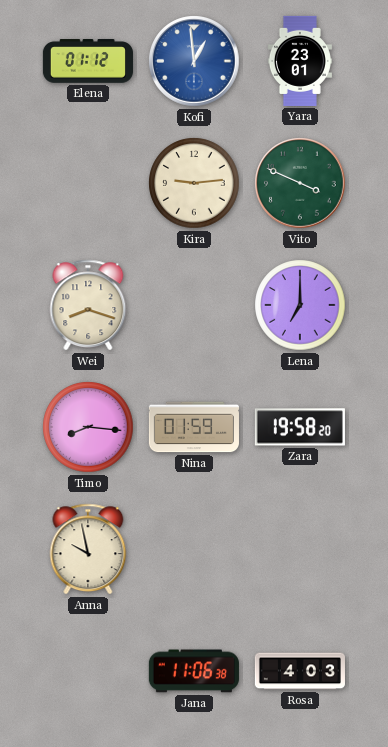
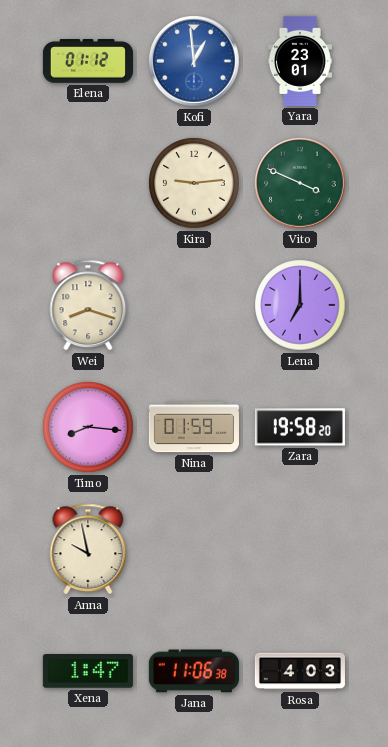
Xena: none -> 1:47
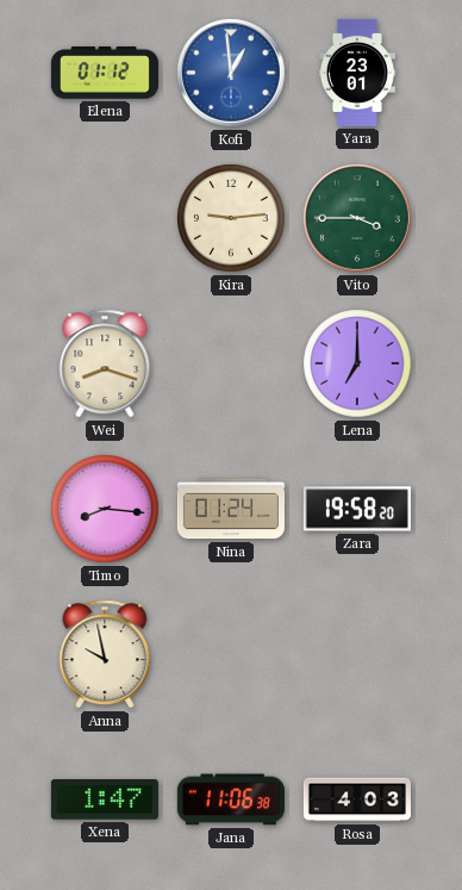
Vito: 3:49 -> 3:45
Nina: 01:59 -> 01:24
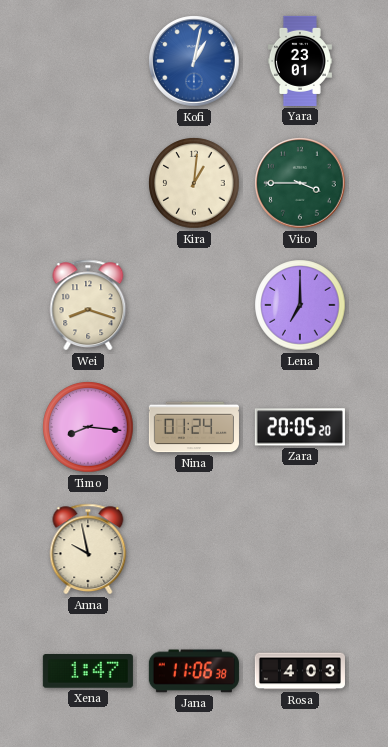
Elena: 01:12 -> none
Kofi: 12:59 -> 1:02
Kira: 9:14 -> 1:01
Zara: 19:58 -> 20:05
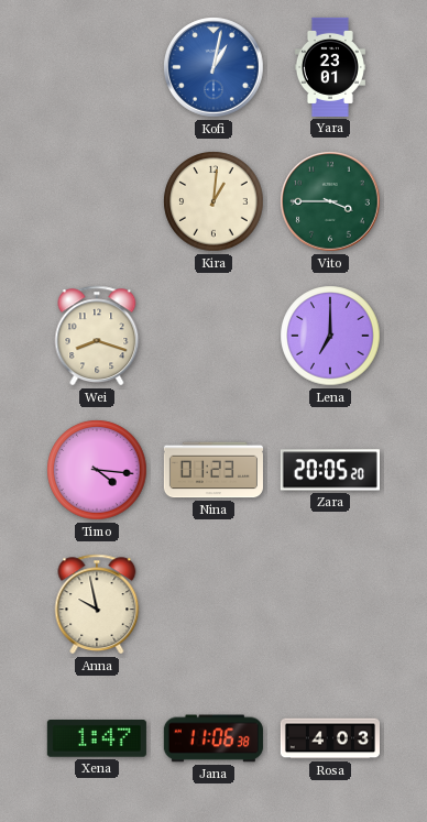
Timo: 8:16 -> 4:16
Nina: 01:24 -> 01:23
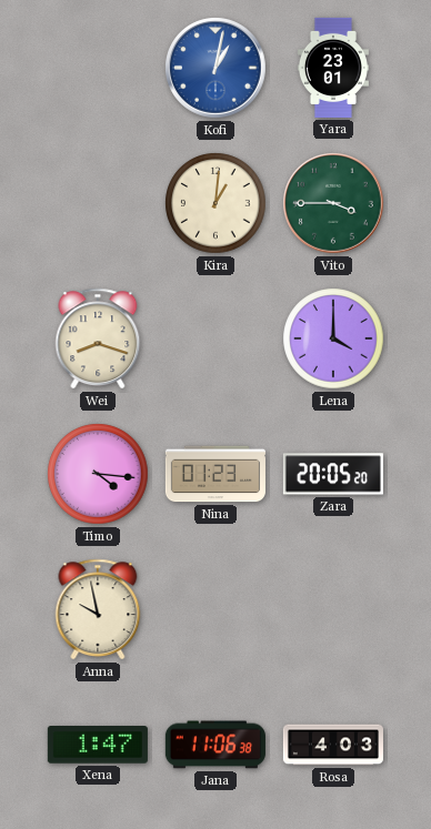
Lena: 7:00 -> 4:00
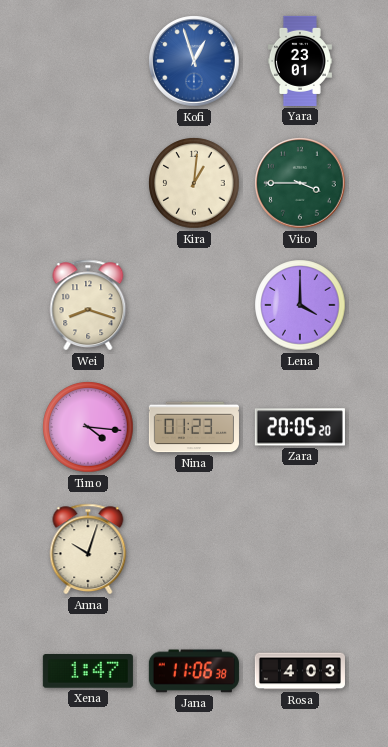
Kofi: 1:02 -> 12:57
Anna: 9:58 -> 10:03
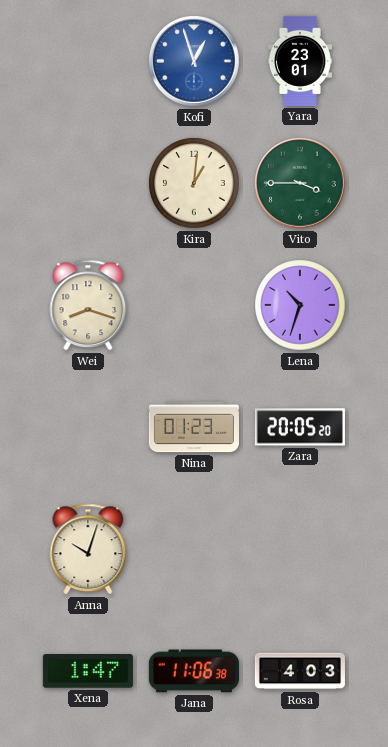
Lena: 4:00 -> 10:33
Timo: 4:16 -> none
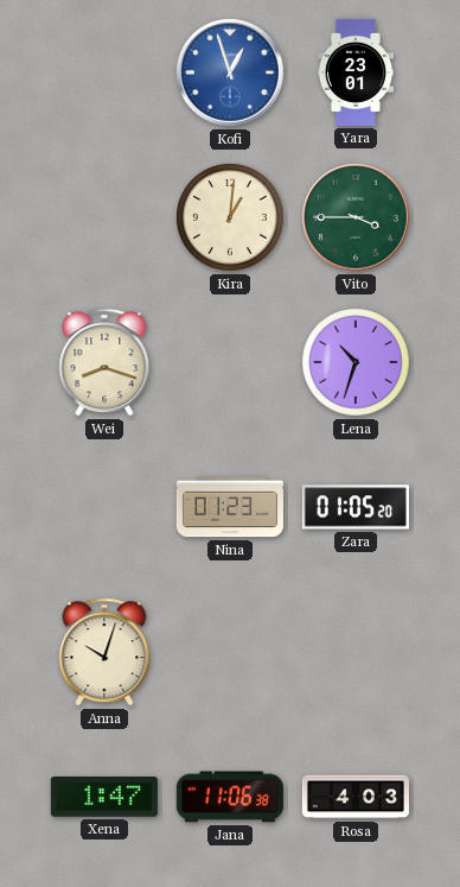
Zara: 20:05 -> 01:05
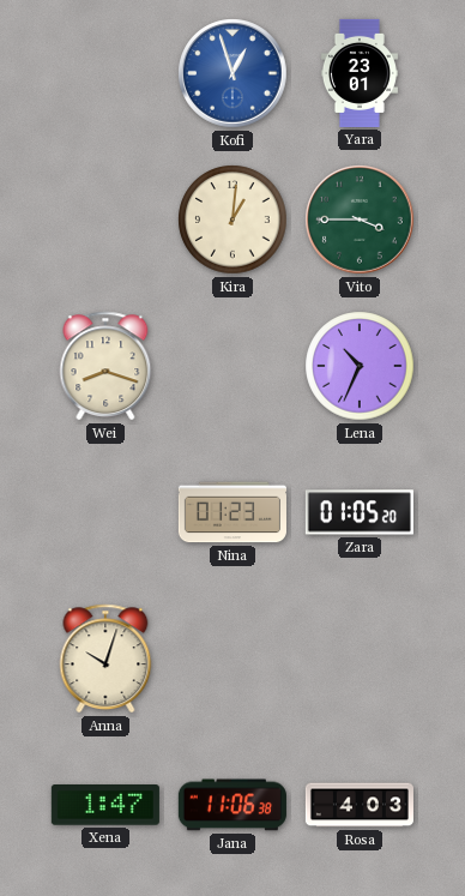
Lena: 10:33 -> 10:34
